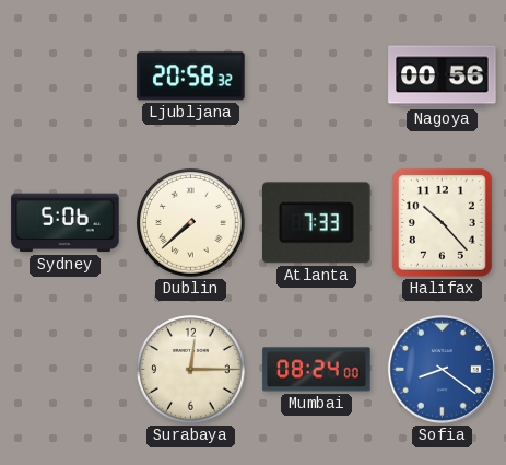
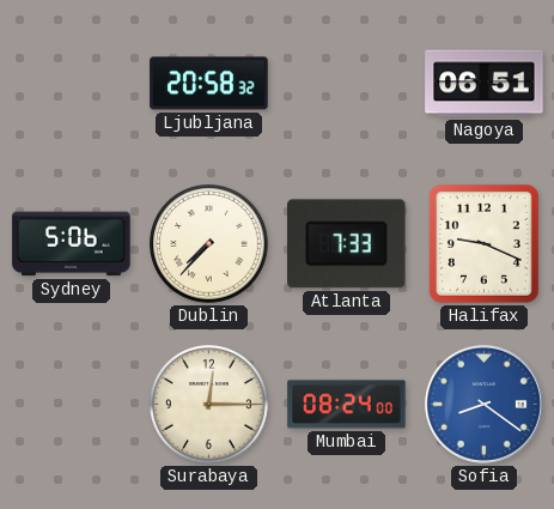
Nagoya: 00:56 -> 06:51
Dublin: 7:38 -> 7:37
Halifax: 10:23 -> 9:19
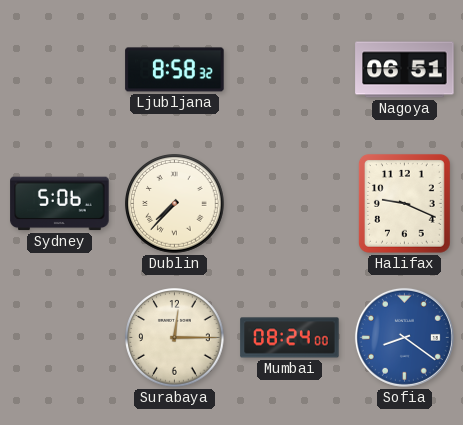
Ljubljana: 20:58 -> 8:58
Atlanta: 7:33 -> none
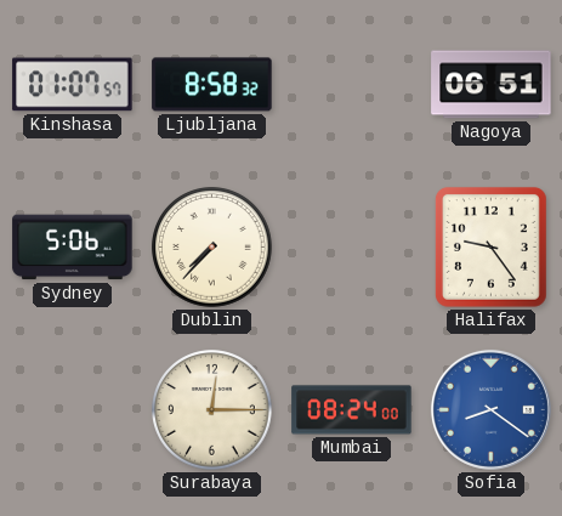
Kinshasa: none -> 01:07
Halifax: 9:19 -> 9:24
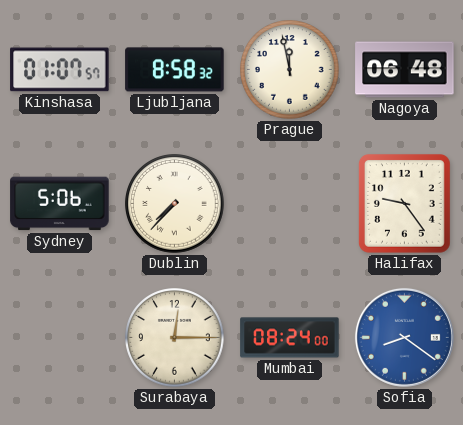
Prague: none -> 11:58
Nagoya: 06:51 -> 06:48
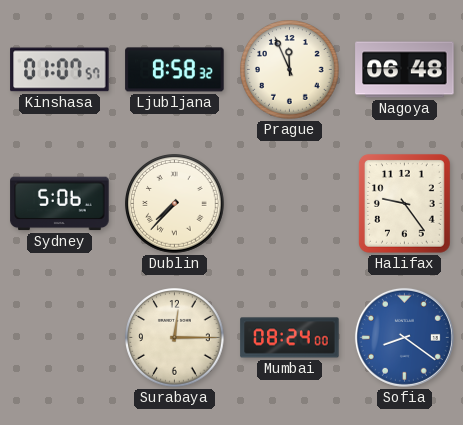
Prague: 11:58 -> 11:56
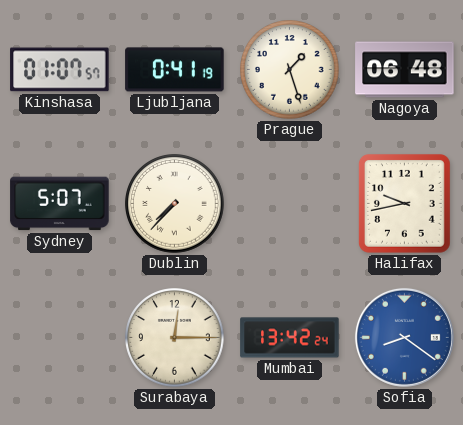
Ljubljana: 8:58 -> 0:41
Prague: 11:56 -> 1:27
Sydney: 5:06 -> 5:07
Halifax: 9:24 -> 9:43
Mumbai: 08:24 -> 13:42
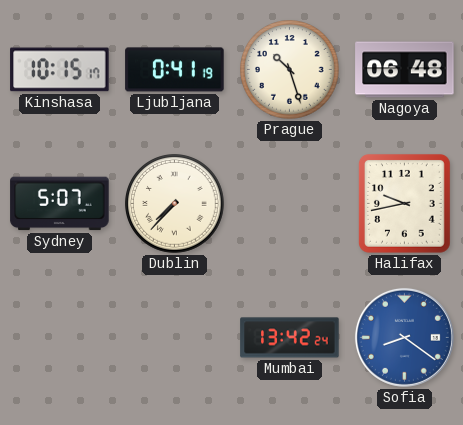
Kinshasa: 01:07 -> 10:15
Prague: 1:27 -> 10:27
Surabaya: 12:15 -> none
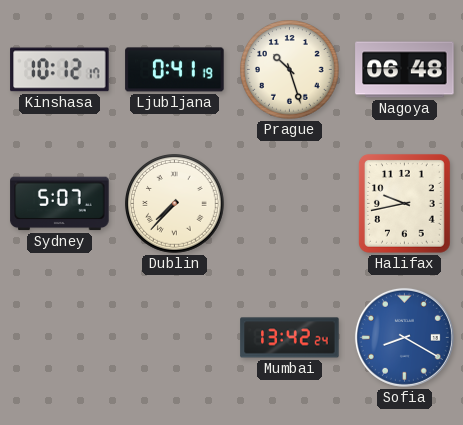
Kinshasa: 10:15 -> 10:12
Sofia: 8:21 -> 8:20
